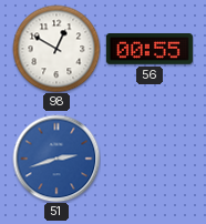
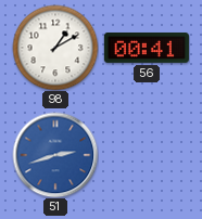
98: 12:50 -> 1:10
56: 00:55 -> 00:41
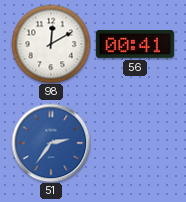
98: 1:10 -> 12:10
51: 2:42 -> 2:36
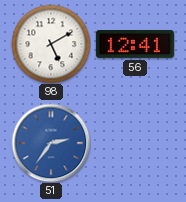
98: 12:10 -> 5:10
56: 00:41 -> 12:41
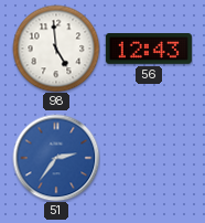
98: 5:10 -> 4:59
56: 12:41 -> 12:43
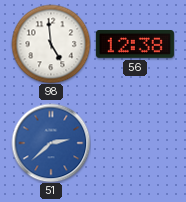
56: 12:43 -> 12:38
51: 2:36 -> 2:38
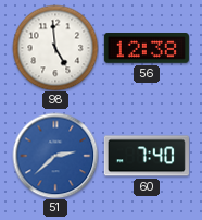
60: none -> 7:40
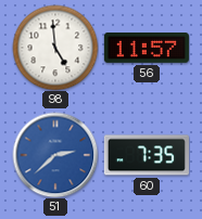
56: 12:38 -> 11:57
60: 7:40 -> 7:35
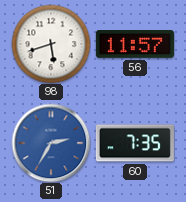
98: 4:59 -> 5:42
51: 2:38 -> 2:35
